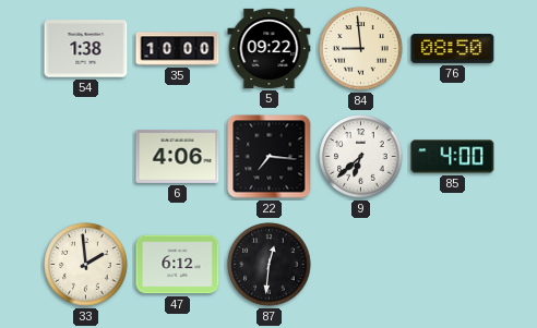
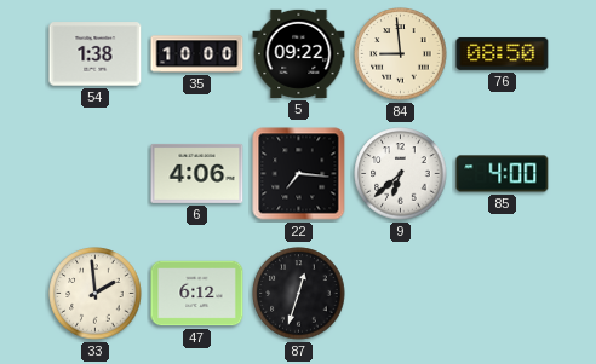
87: 12:31 -> 12:33
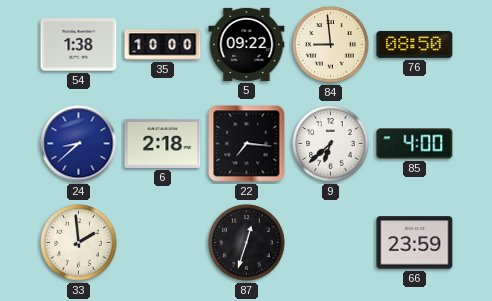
24: none -> 8:38
6: 4:06 -> 2:18
47: 6:12 -> none
66: none -> 23:59
